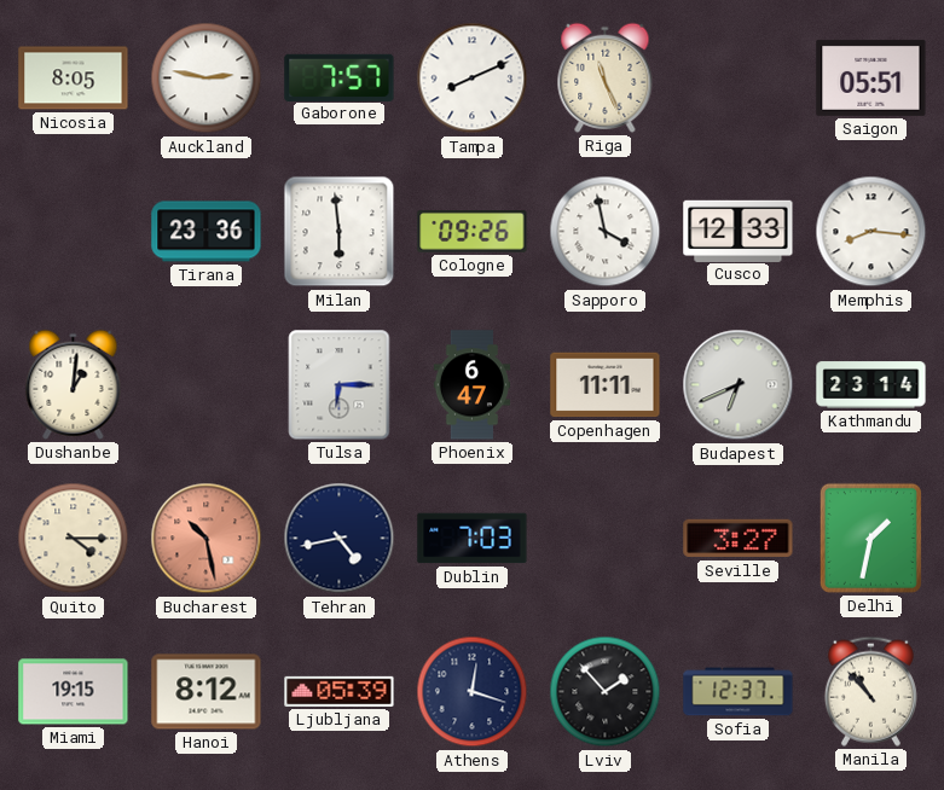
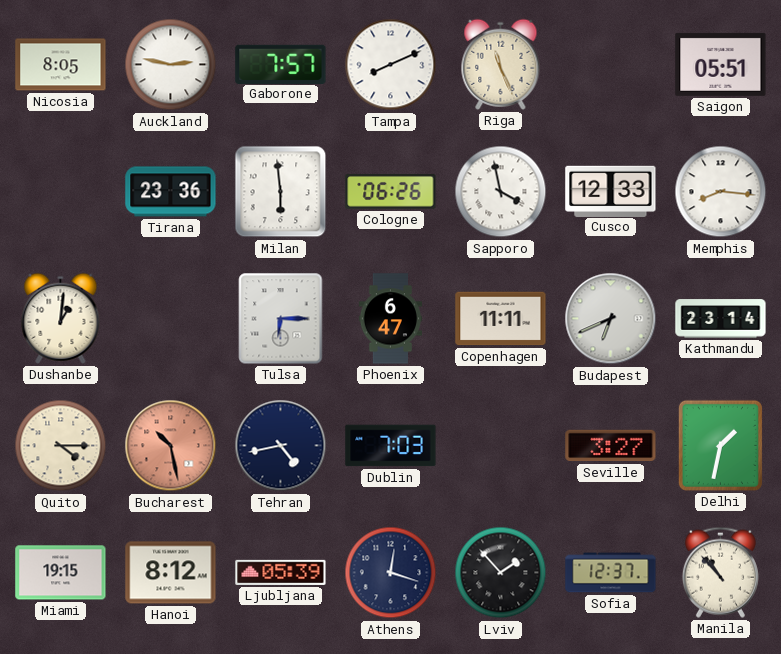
Cologne: 09:26 -> 06:26
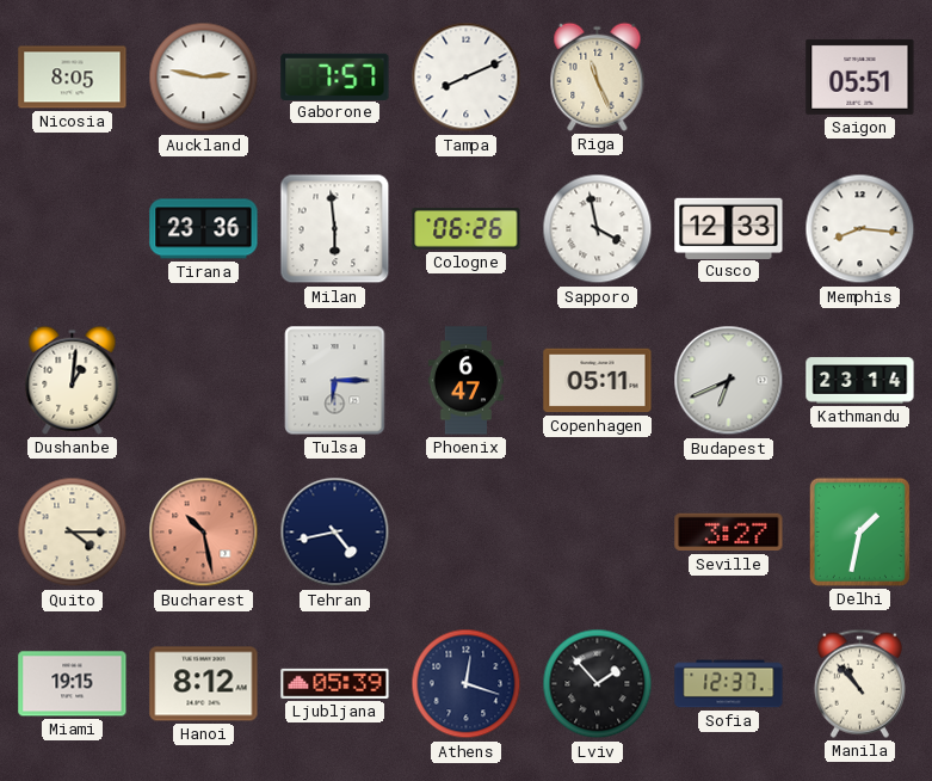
Copenhagen: 11:11 -> 05:11
Dublin: 7:03 -> none
